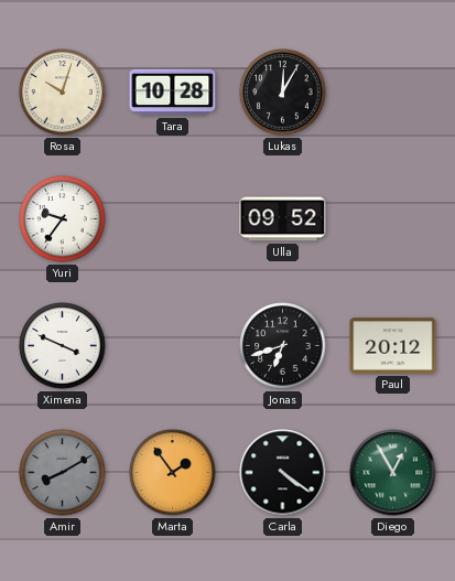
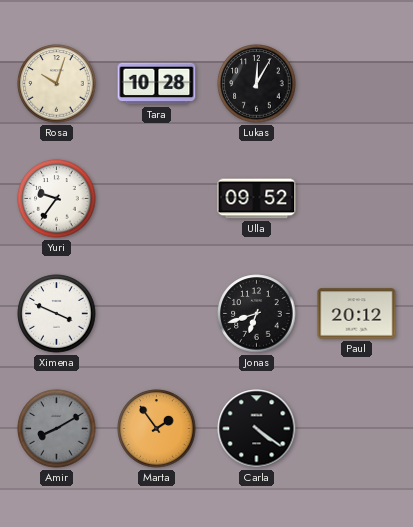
Diego: 12:55 -> none
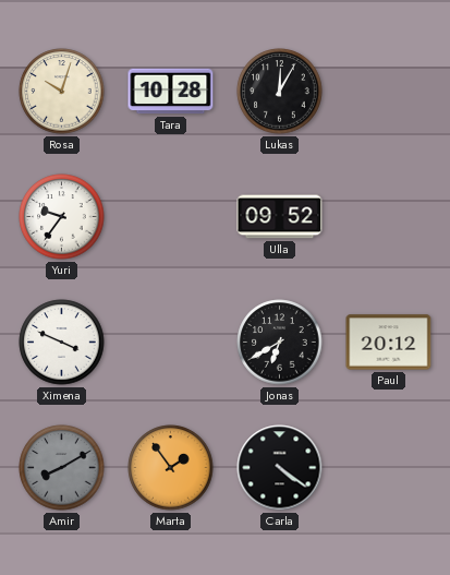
Jonas: 6:42 -> 6:40
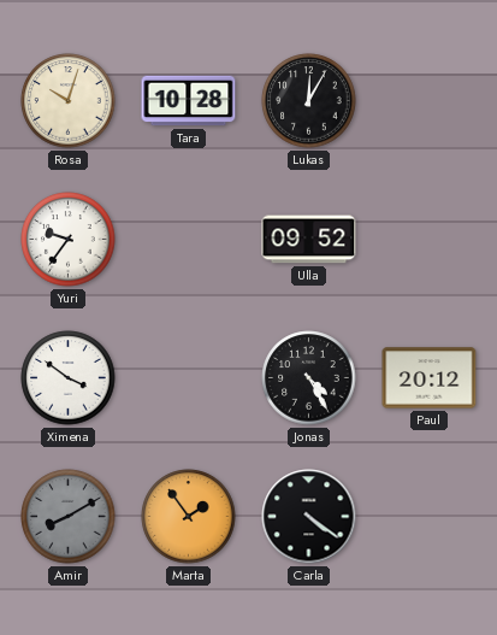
Ximena: 3:49 -> 3:51
Jonas: 6:40 -> 4:25
